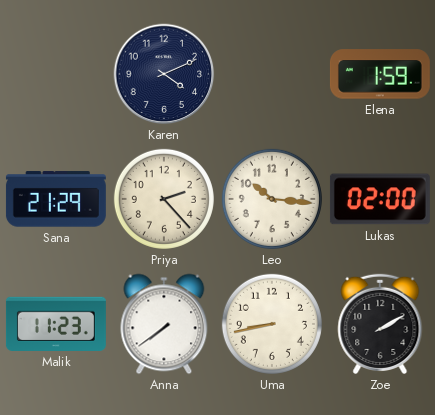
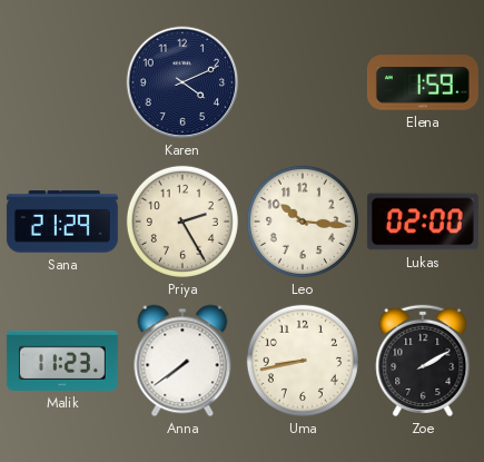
Priya: 2:23 -> 2:25
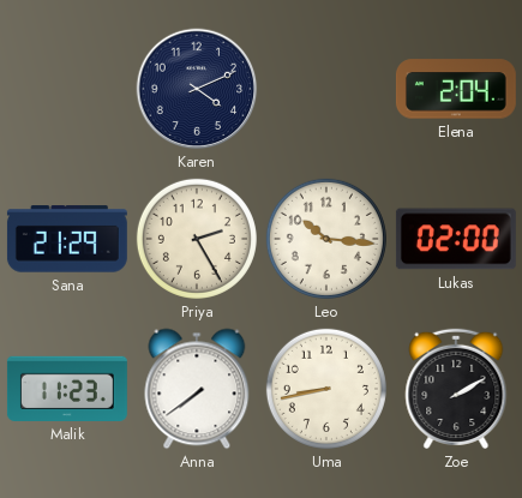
Elena: 1:59 -> 2:04
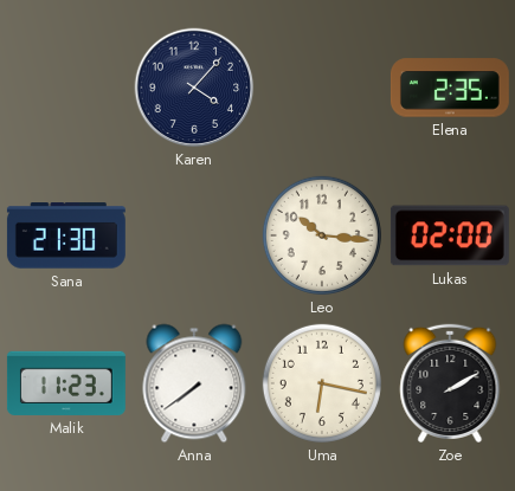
Karen: 4:11 -> 4:07
Elena: 2:04 -> 2:35
Sana: 21:29 -> 21:30
Priya: 2:25 -> none
Uma: 8:43 -> 6:17
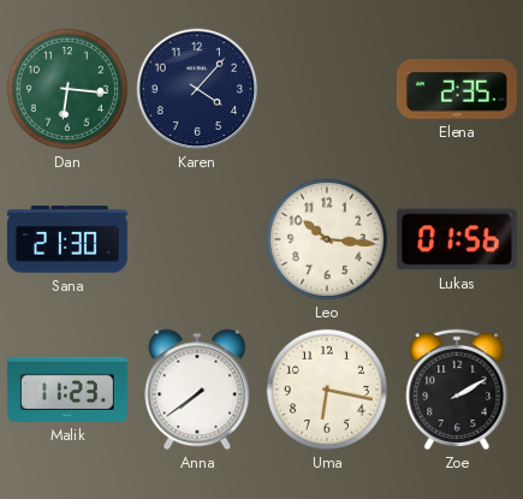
Dan: none -> 6:16
Lukas: 02:00 -> 01:56
